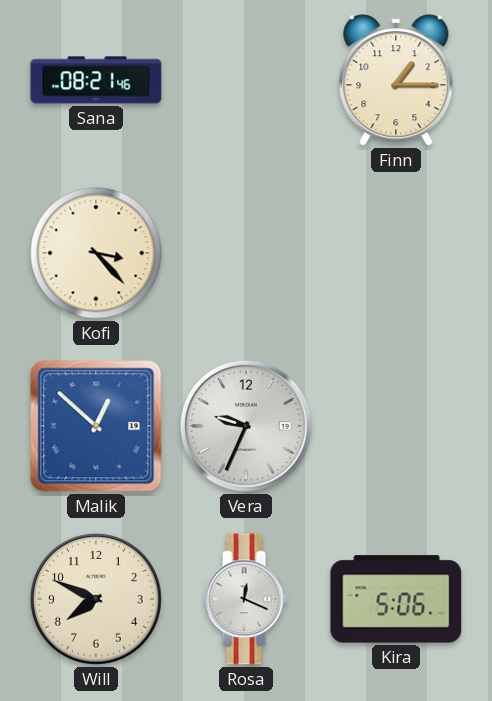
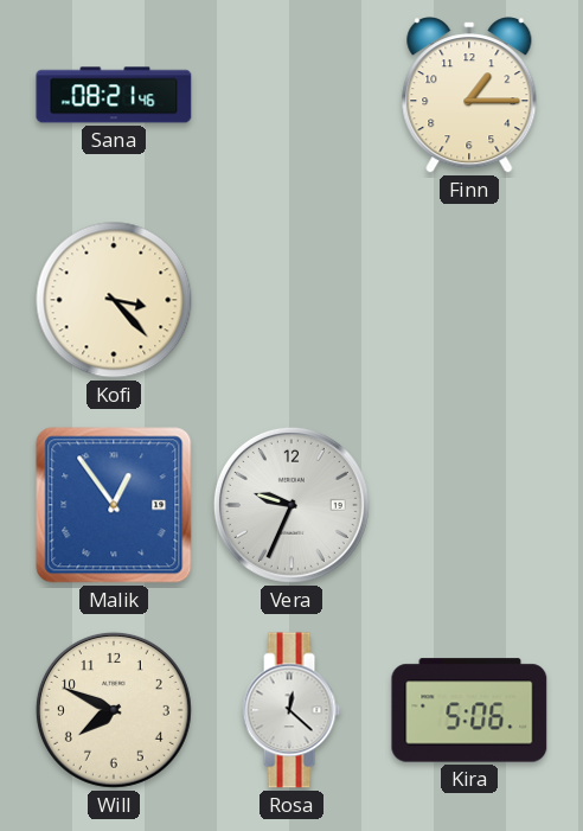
Malik: 12:52 -> 12:54
Rosa: 12:19 -> 12:22
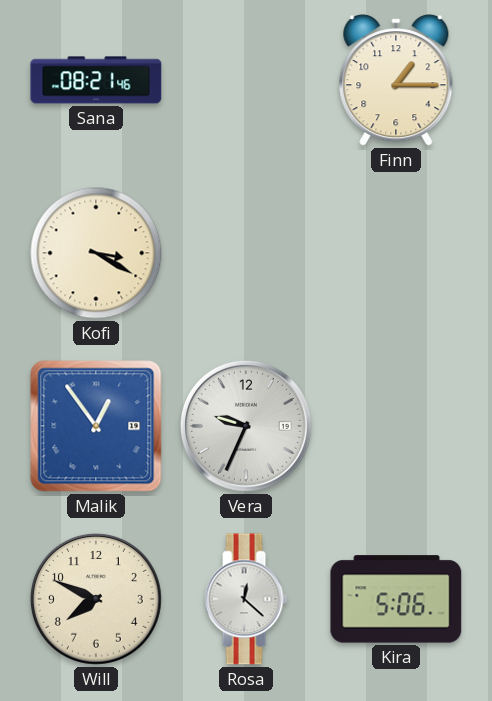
Kofi: 3:23 -> 3:20
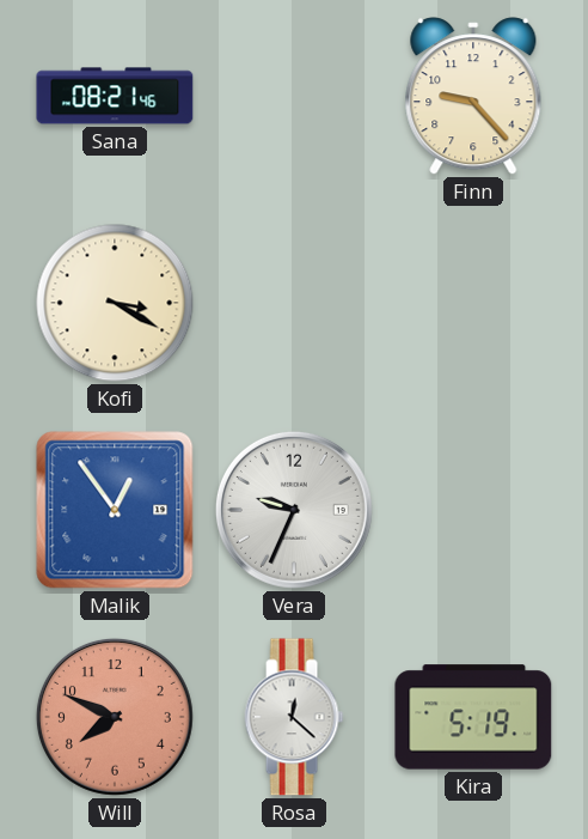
Finn: 1:15 -> 9:23
Will dial: cream -> salmon
Kira: 5:06 -> 5:19
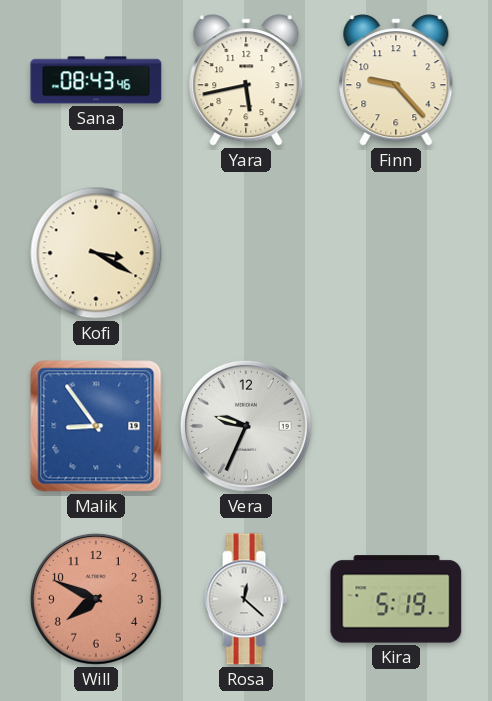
Sana: 08:21 -> 08:43
Yara: none -> 5:43
Malik: 12:54 -> 8:54
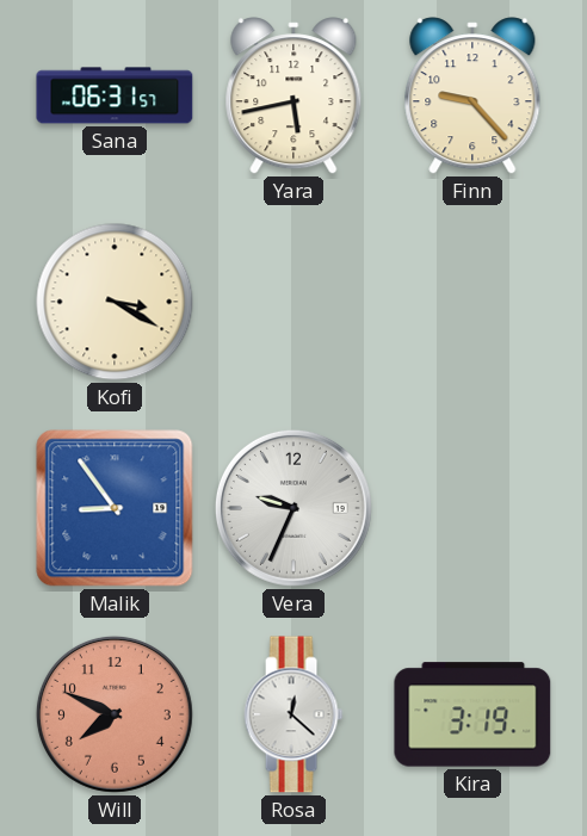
Sana: 08:43 -> 06:31
Kira: 5:19 -> 3:19
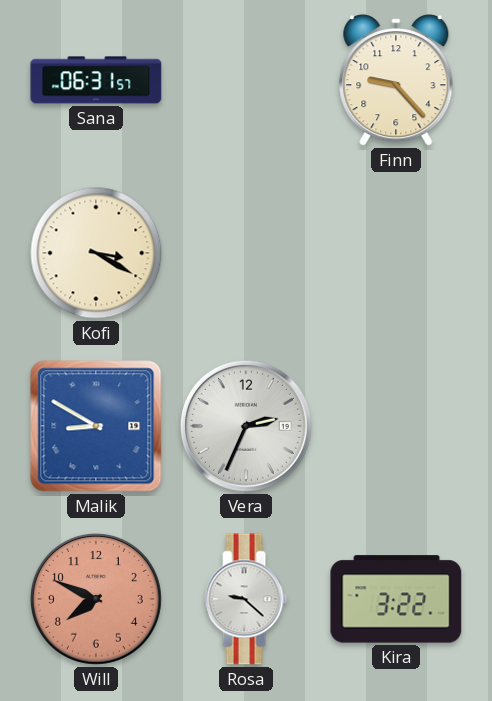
Yara: 5:43 -> none
Malik: 8:54 -> 8:50
Vera: 9:34 -> 2:34
Rosa: 12:22 -> 9:22
Kira: 3:19 -> 3:22
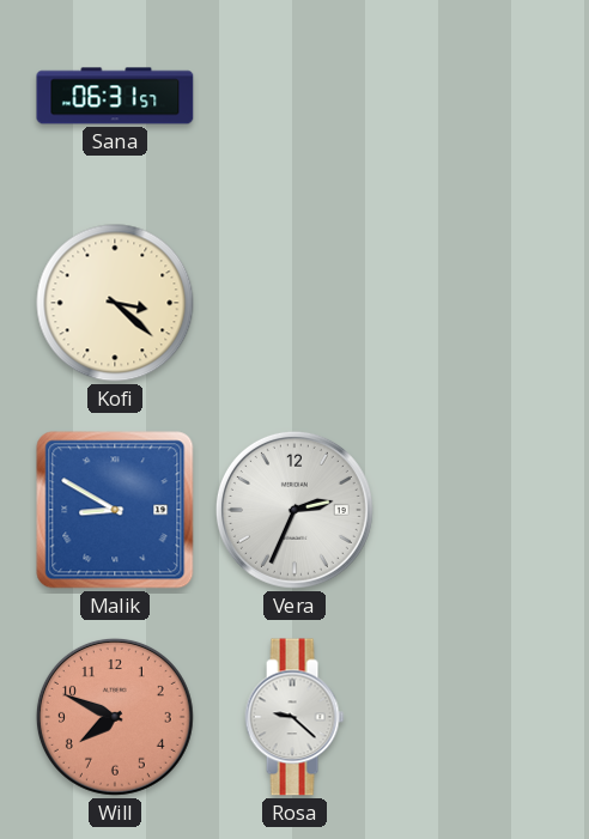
Finn: 9:23 -> none
Kofi: 3:20 -> 3:22
Kira: 3:22 -> none
